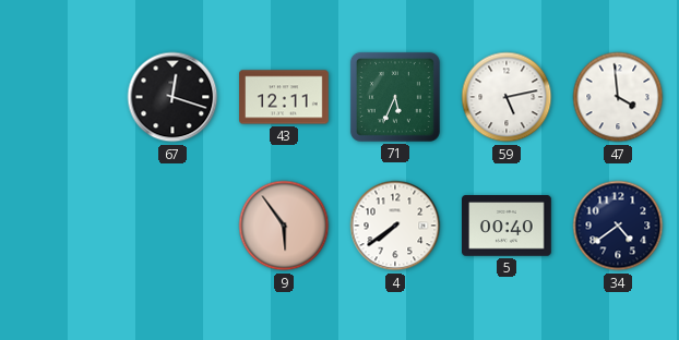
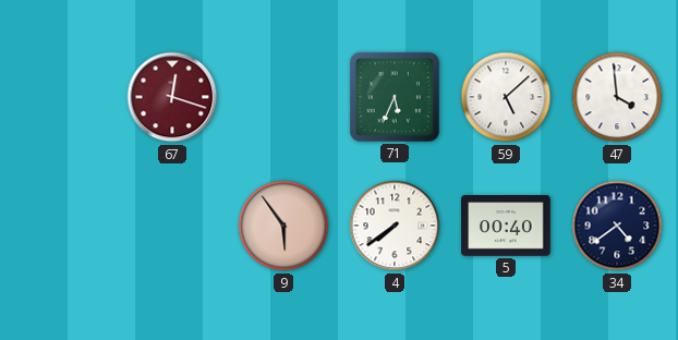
67 dial: black -> burgundy
43: 12:11 -> none
59: 5:13 -> 5:08
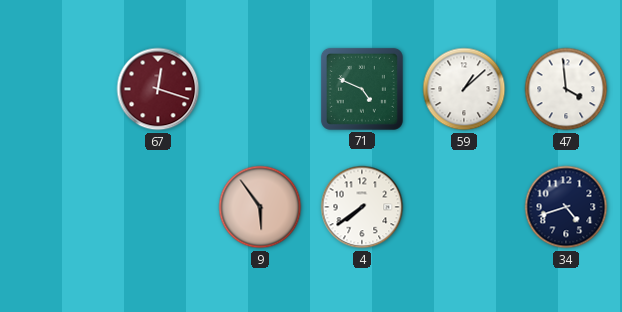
71: 5:34 -> 4:49
59: 5:08 -> 1:08
5: 00:40 -> none
34: 4:39 -> 4:42
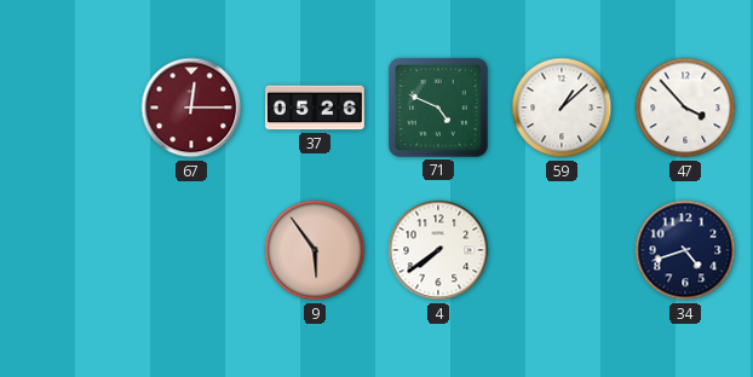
67: 12:18 -> 12:15
37: none -> 05:26
47: 3:59 -> 3:53
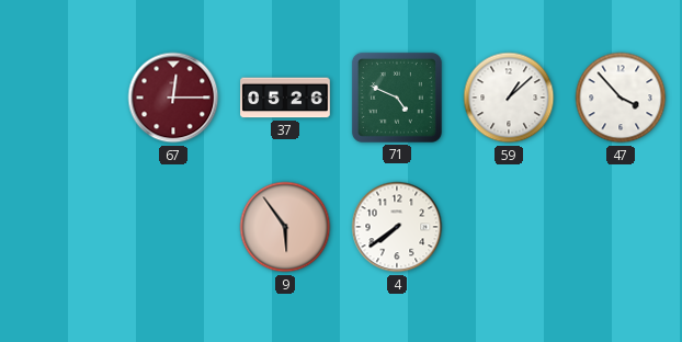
34: 4:42 -> none
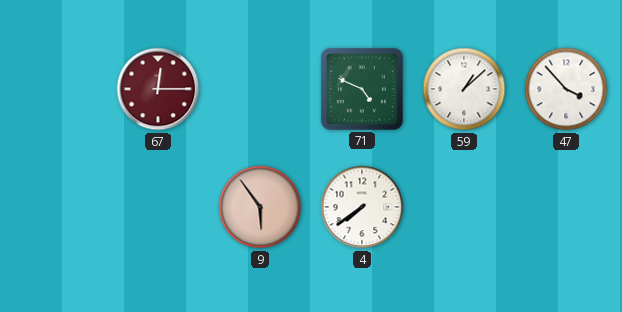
37: 05:26 -> none
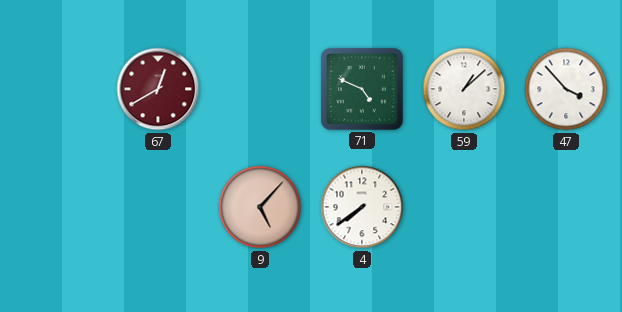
67: 12:15 -> 12:40
9: 5:54 -> 5:07
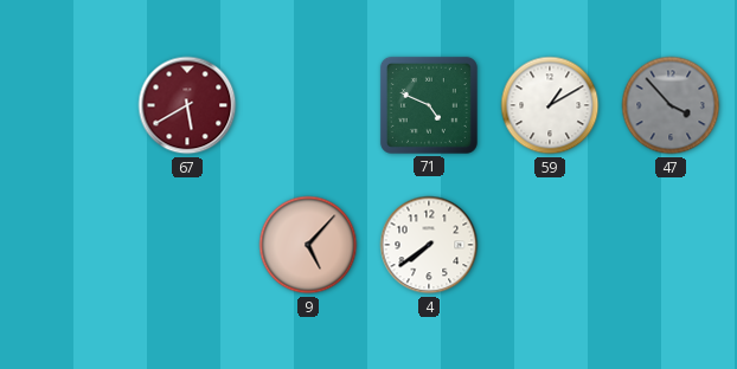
67: 12:40 -> 5:40
59: 1:08 -> 1:10
47 dial: white -> grey
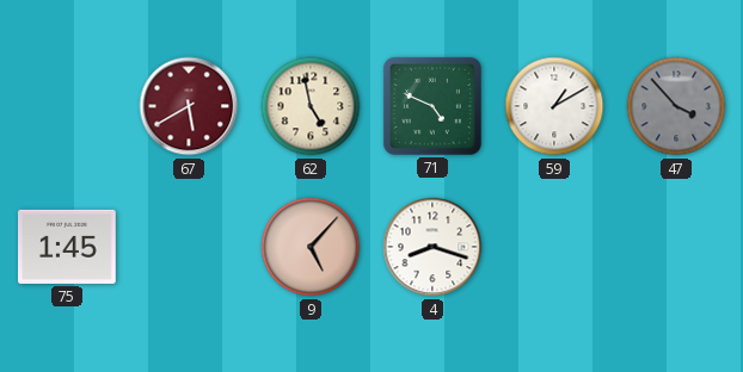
62: none -> 4:58
75: none -> 1:45
4: 7:39 -> 8:18
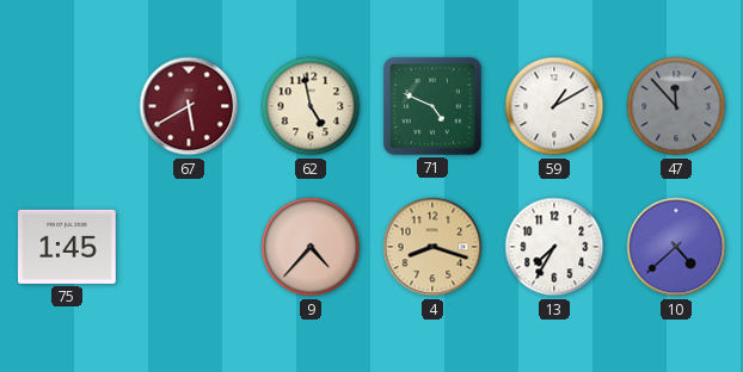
47: 3:53 -> 11:53
9: 5:07 -> 4:37
4 dial: white -> champagne
13: none -> 7:35
10: none -> 4:38
